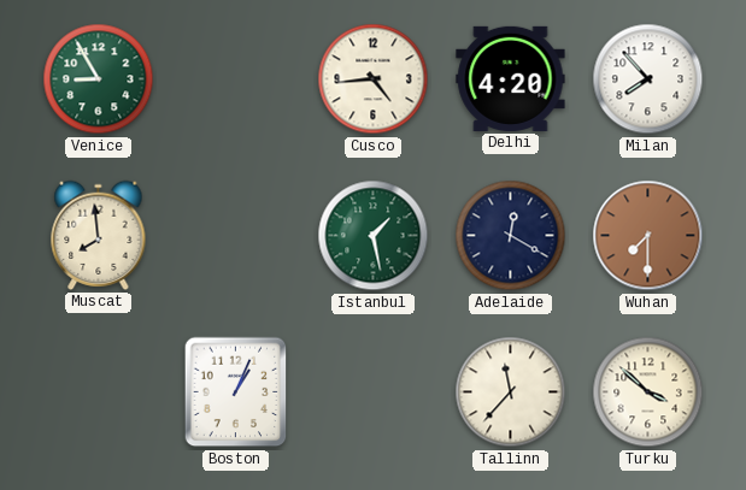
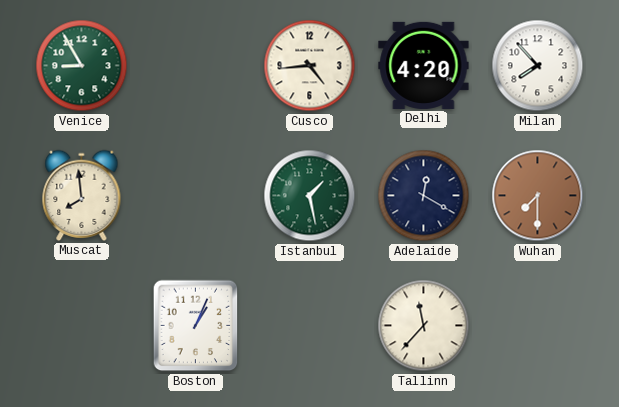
Turku: 3:52 -> none
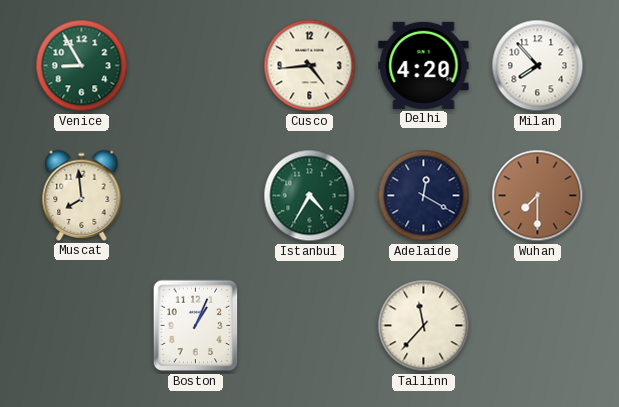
Istanbul: 1:28 -> 4:35
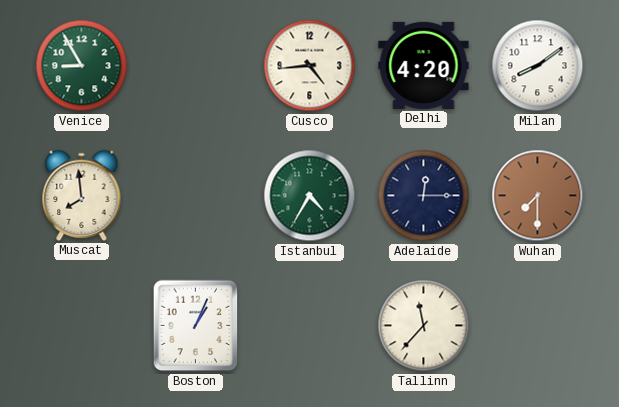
Milan: 7:53 -> 8:09
Adelaide: 12:20 -> 12:15
